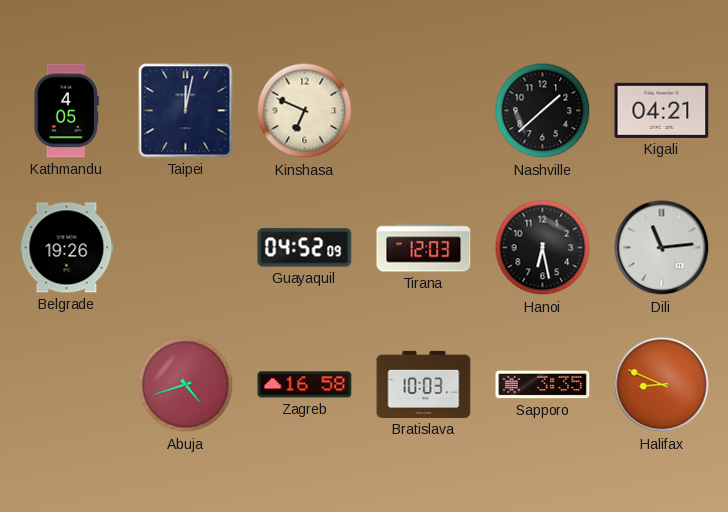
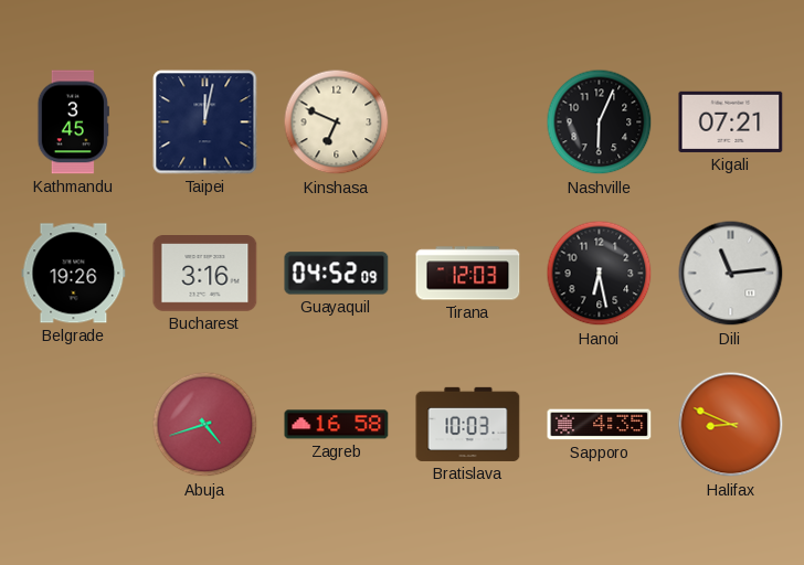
Kathmandu: 4:05 -> 3:45
Nashville: 1:38 -> 6:04
Kigali: 04:21 -> 07:21
Bucharest: none -> 3:16
Sapporo: 3:35 -> 4:35
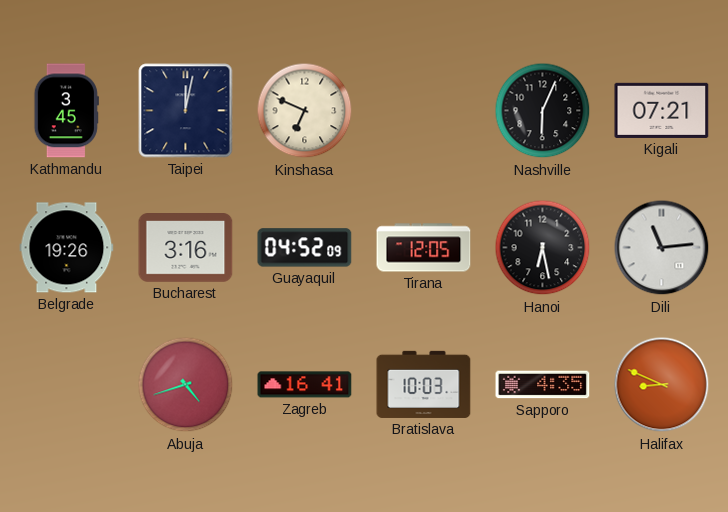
Tirana: 12:03 -> 12:05
Zagreb: 16:58 -> 16:41
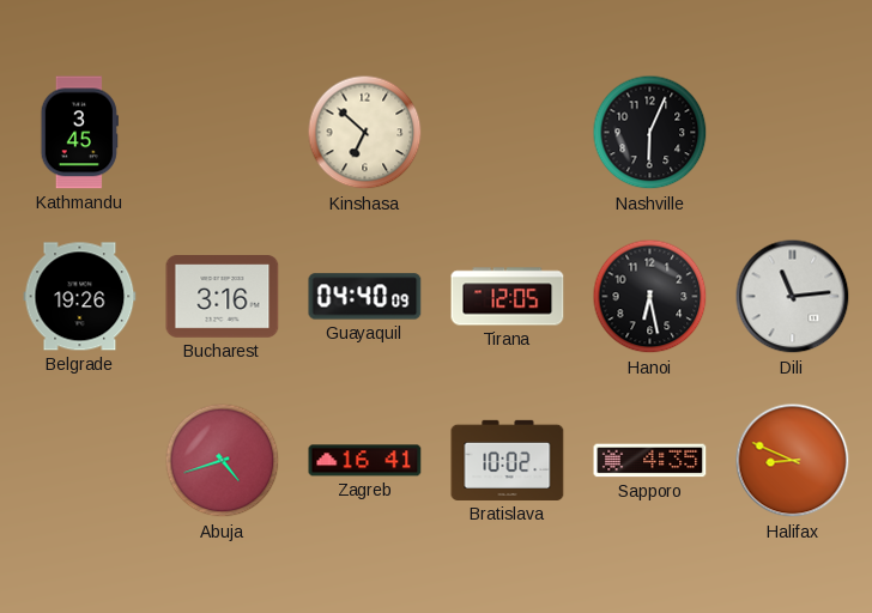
Taipei: 12:02 -> none
Kinshasa: 6:49 -> 6:52
Kigali: 07:21 -> none
Guayaquil: 04:52 -> 04:40
Bratislava: 10:03 -> 10:02
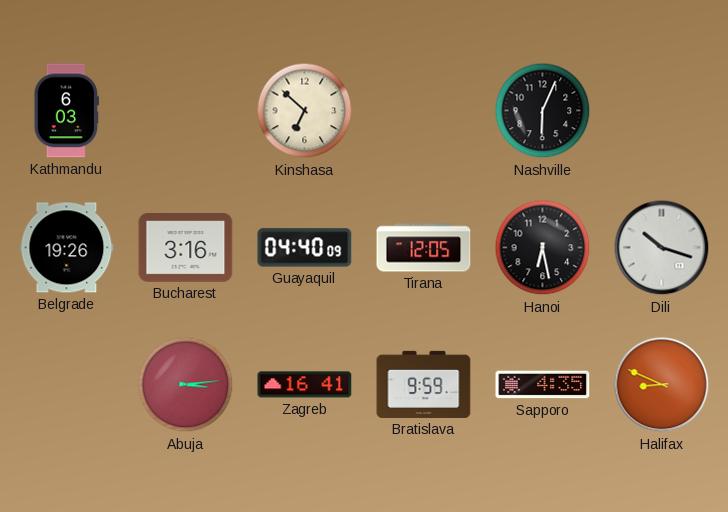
Kathmandu: 3:45 -> 6:03
Dili: 11:14 -> 10:18
Abuja: 4:42 -> 3:14
Bratislava: 10:02 -> 9:59
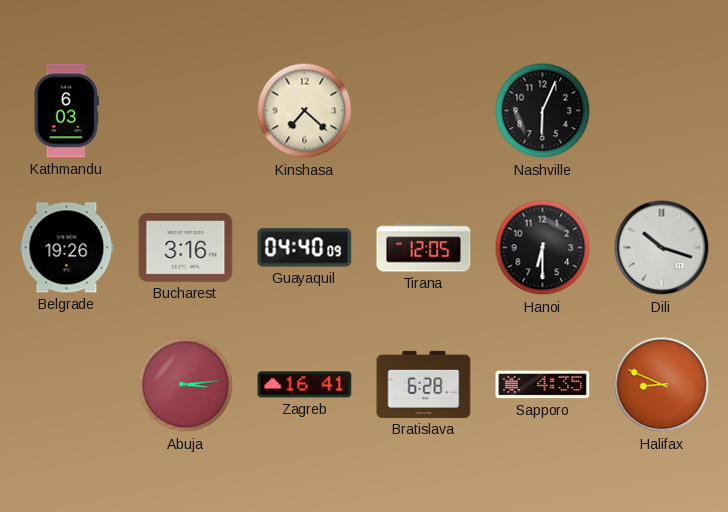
Kinshasa: 6:52 -> 7:22
Hanoi: 6:28 -> 6:30
Bratislava: 9:59 -> 6:28
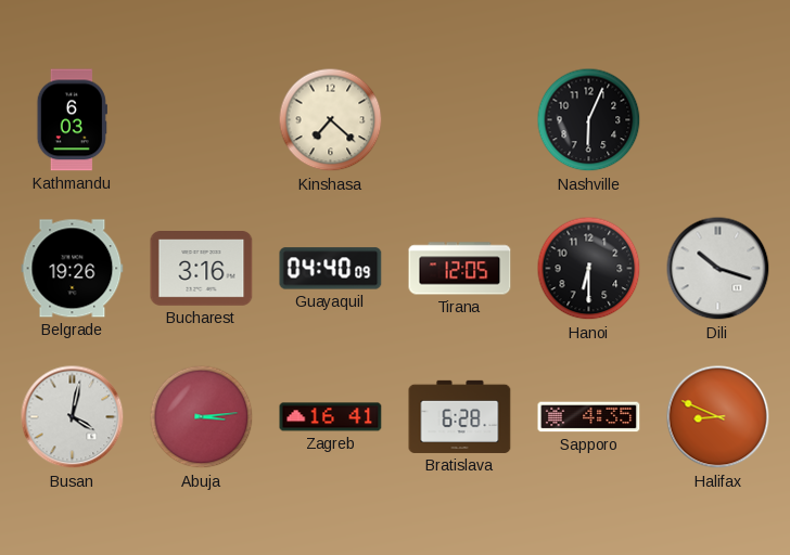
Busan: none -> 4:02
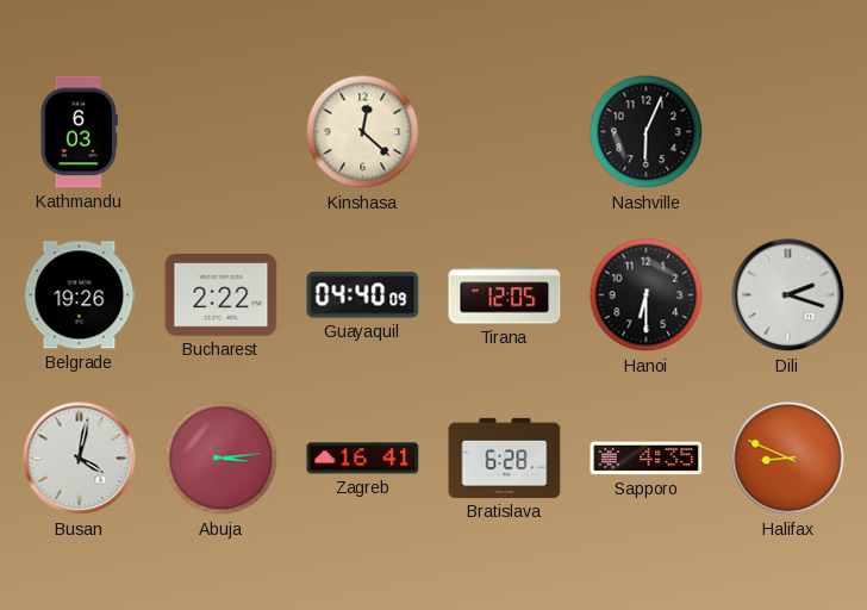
Kinshasa: 7:22 -> 12:22
Bucharest: 3:16 -> 2:22
Dili: 10:18 -> 2:18
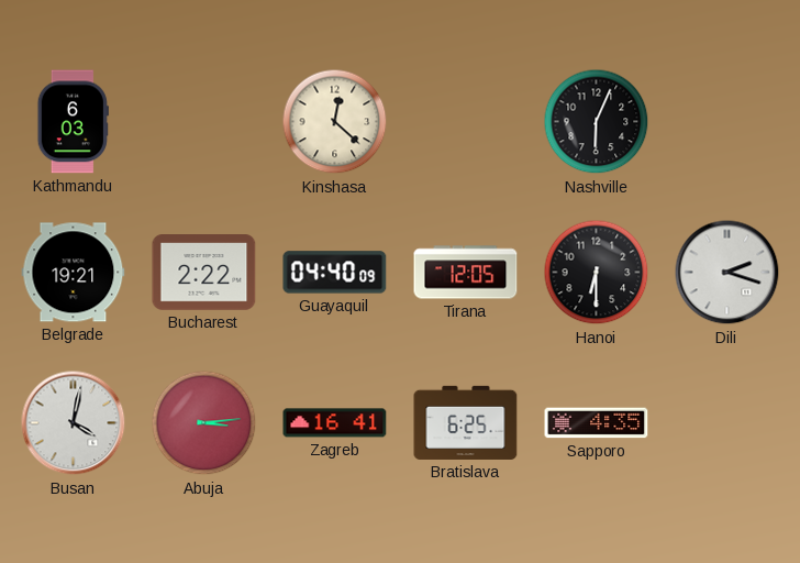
Belgrade: 19:26 -> 19:21
Bratislava: 6:28 -> 6:25
Halifax: 8:49 -> none
